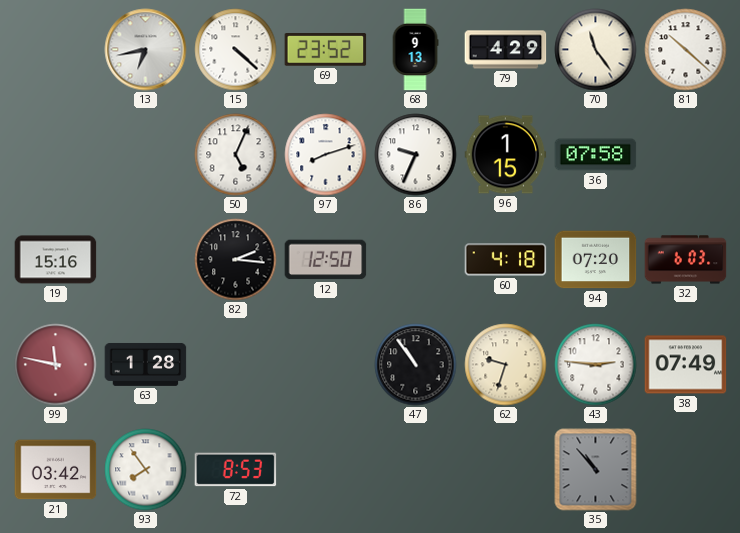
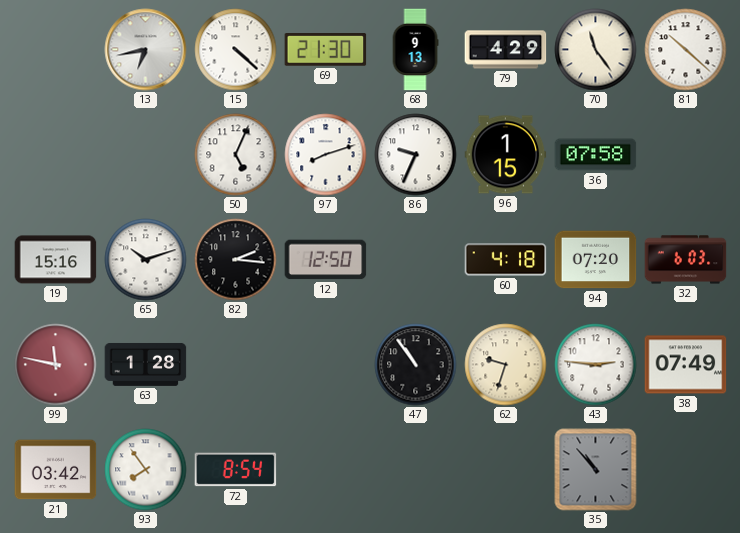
69: 23:52 -> 21:30
65: none -> 10:12
72: 8:53 -> 8:54
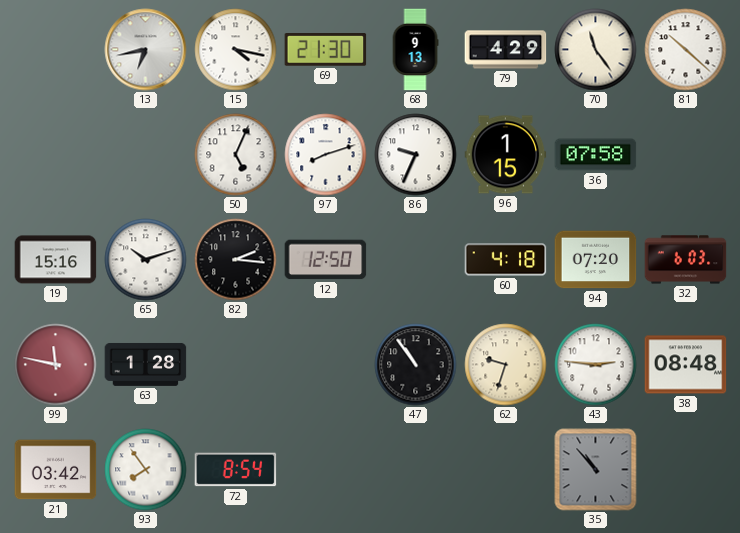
15: 4:22 -> 4:17
38: 07:49 -> 08:48
